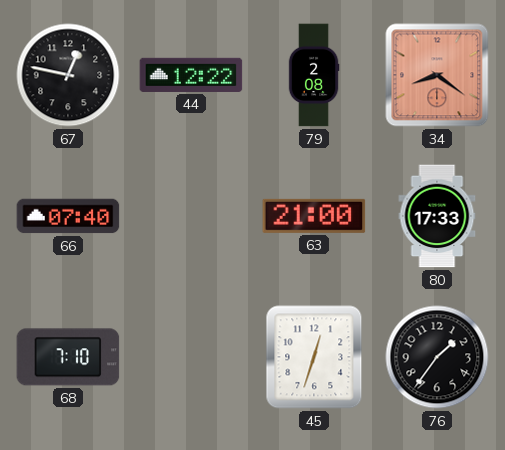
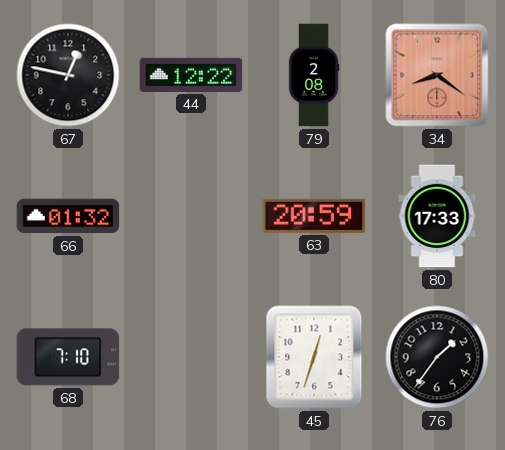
66: 07:40 -> 01:32
63: 21:00 -> 20:59
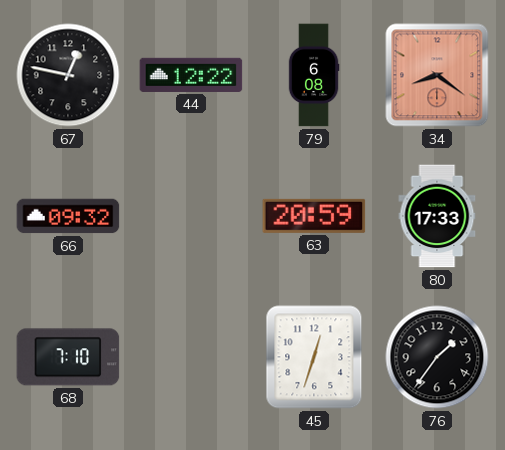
79: 2:08 -> 6:08
66: 01:32 -> 09:32
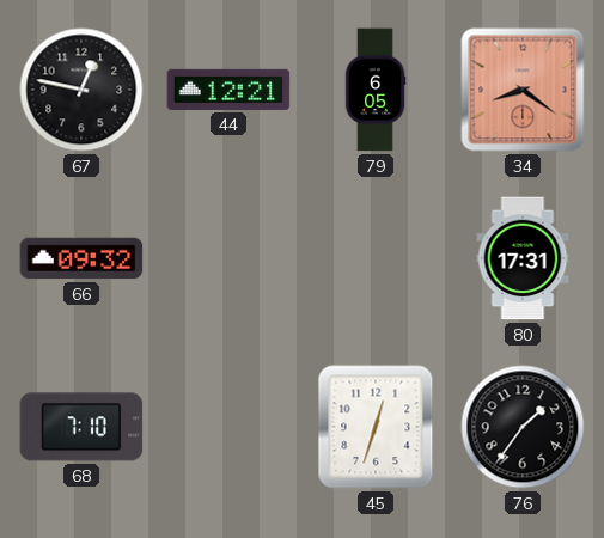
44: 12:22 -> 12:21
79: 6:08 -> 6:05
63: 20:59 -> none
80: 17:33 -> 17:31
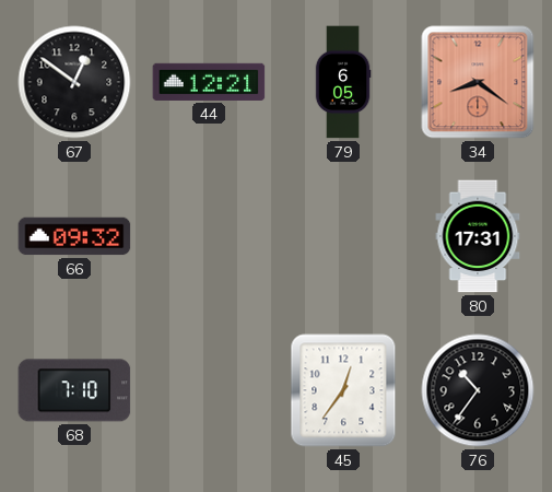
67: 12:47 -> 12:51
45: 12:33 -> 12:36
76: 1:36 -> 10:36
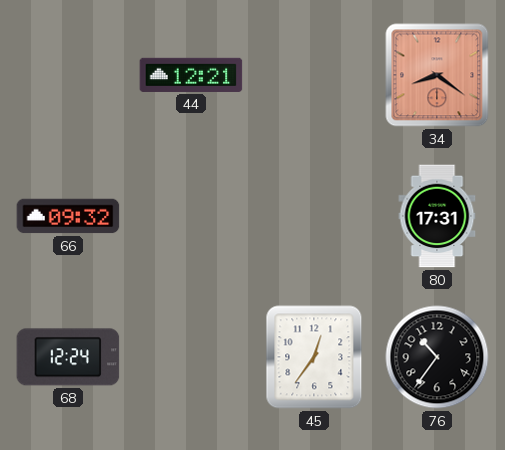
67: 12:51 -> none
79: 6:05 -> none
68: 7:10 -> 12:24
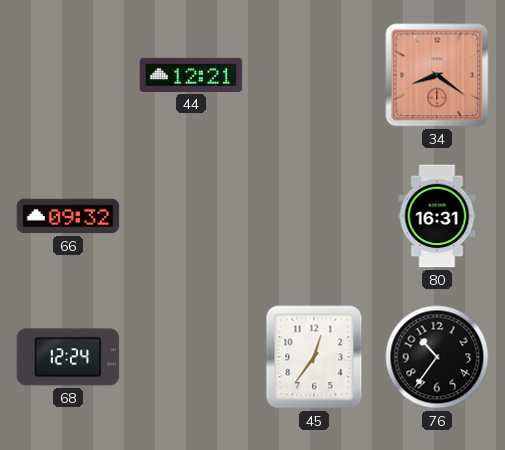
80: 17:31 -> 16:31
